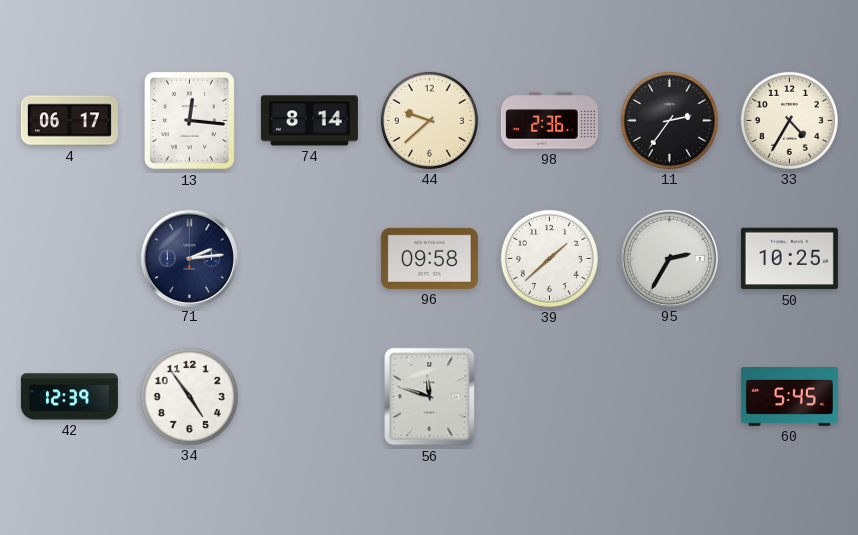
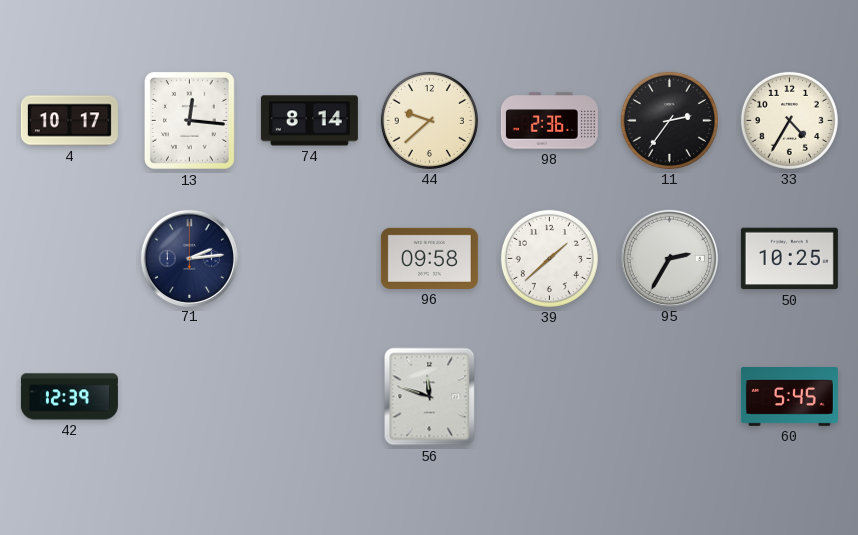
4: 06:17 -> 10:17
34: 4:54 -> none
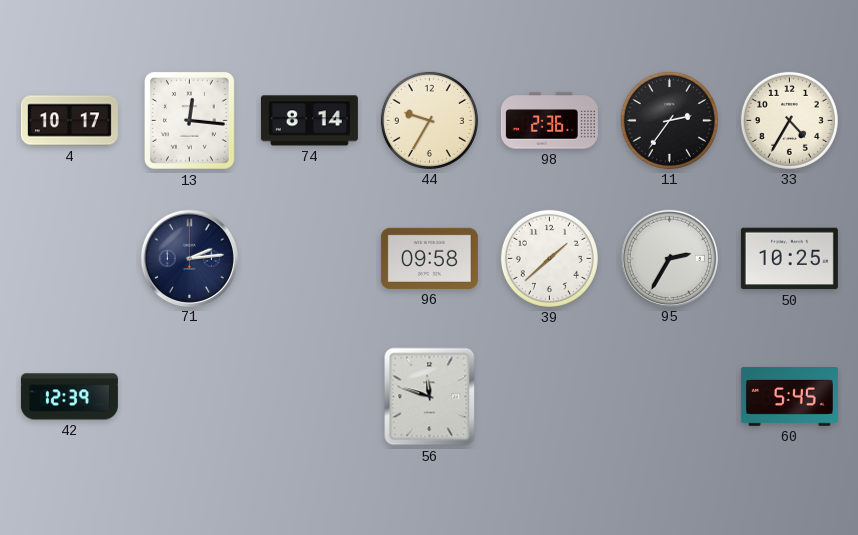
44: 9:38 -> 9:35
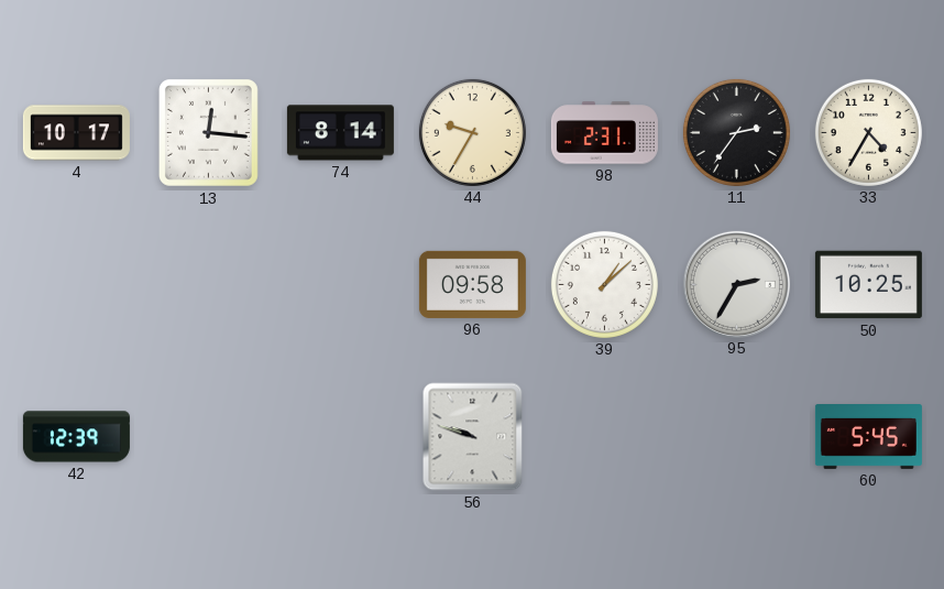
98: 2:36 -> 2:31
71: 2:14 -> none
39: 1:38 -> 1:08
56: 11:48 -> 9:48
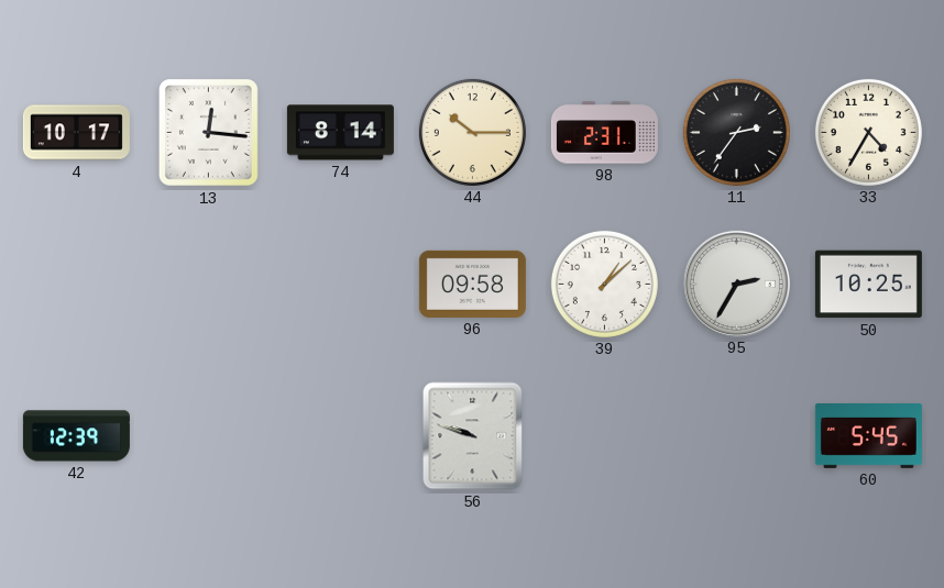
44: 9:35 -> 10:15
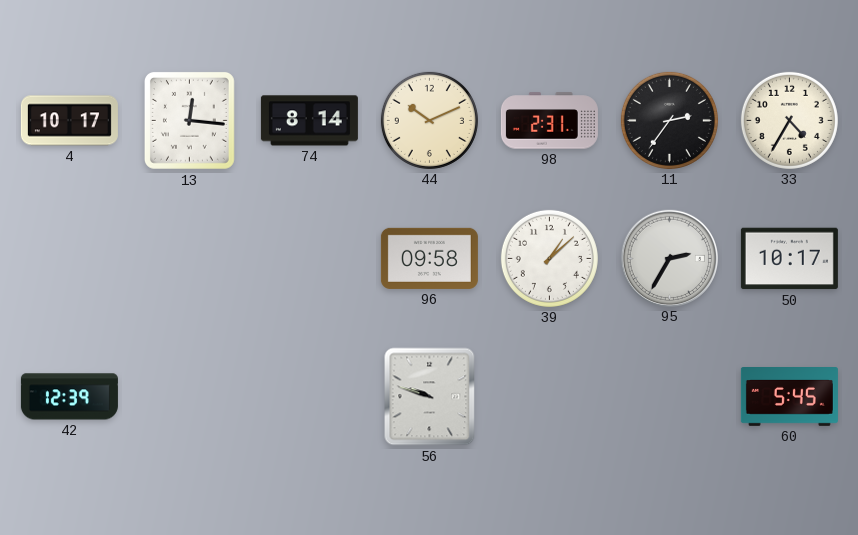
44: 10:15 -> 10:11
50: 10:25 -> 10:17
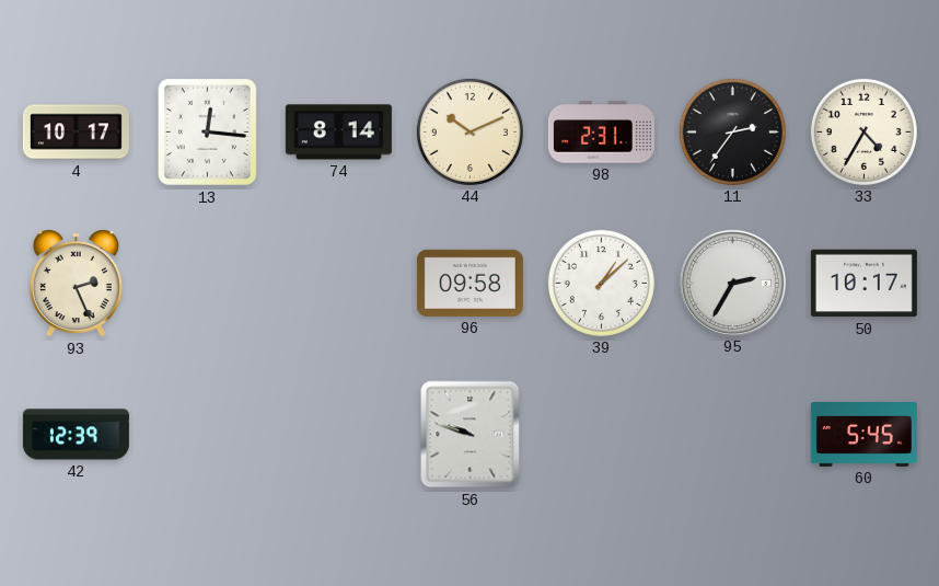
93: none -> 2:26
